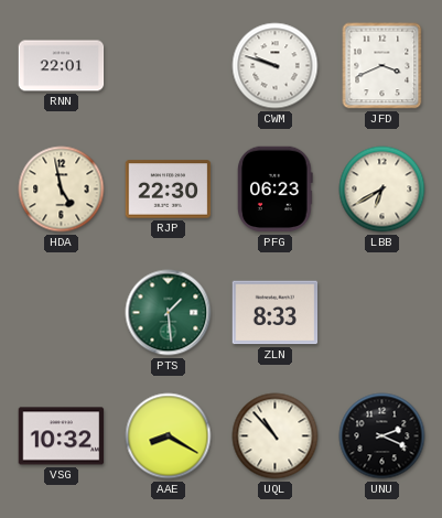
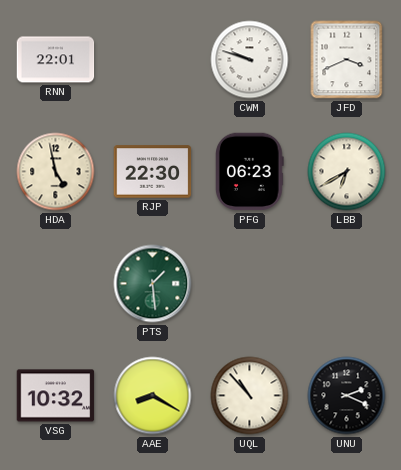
ZLN: 8:33 -> none
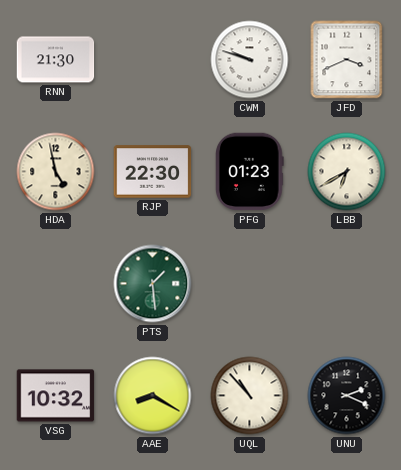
RNN: 22:01 -> 21:30
PFG: 06:23 -> 01:23
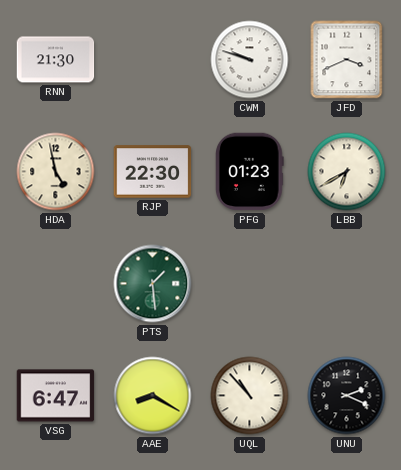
VSG: 10:32 -> 6:47
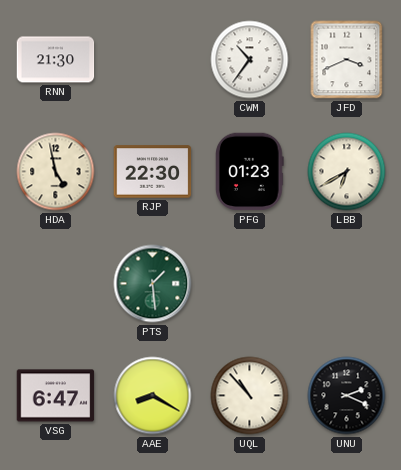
CWM: 9:48 -> 10:36
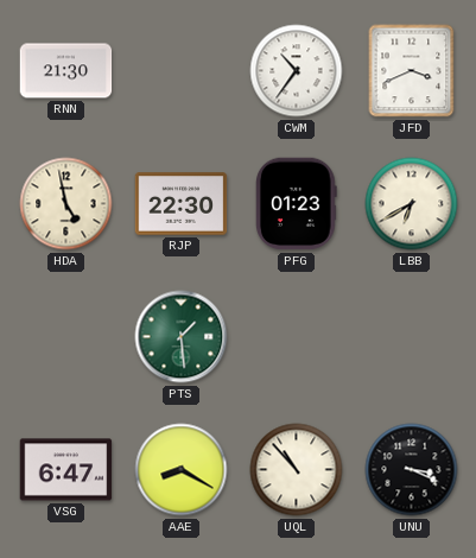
UNU: 2:19 -> 3:19
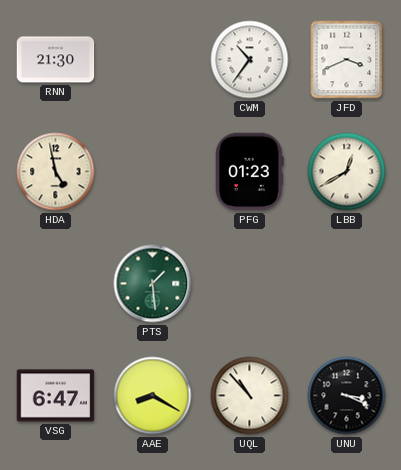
RJP: 22:30 -> none
LBB: 6:40 -> 12:40
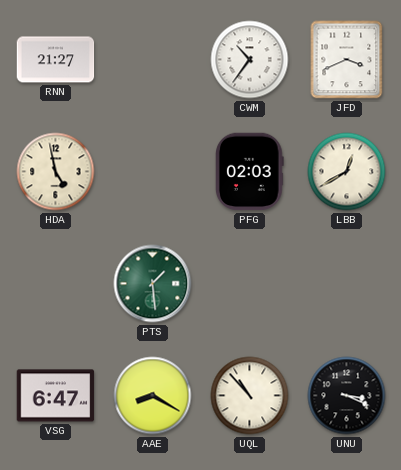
RNN: 21:30 -> 21:27
PFG: 01:23 -> 02:03
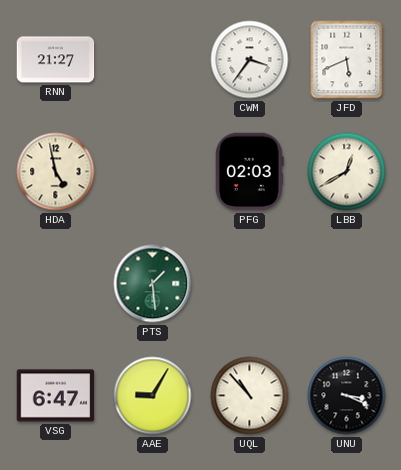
CWM: 10:36 -> 3:36
JFD: 3:41 -> 5:41
AAE: 8:20 -> 9:05
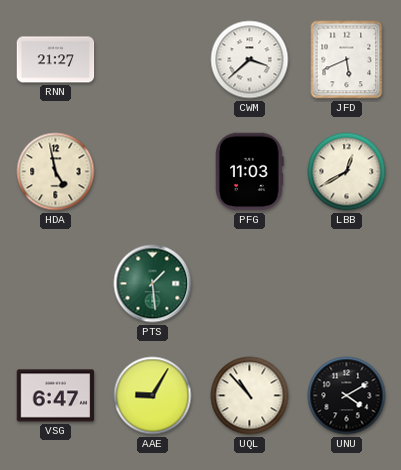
CWM: 3:36 -> 3:38
PFG: 02:03 -> 11:03
UNU: 3:19 -> 4:10
